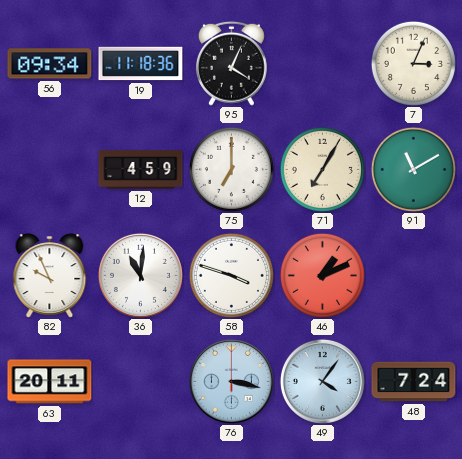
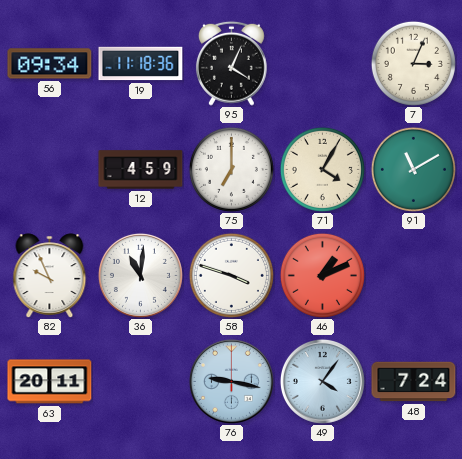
71: 7:05 -> 4:05
76: 3:17 -> 9:17
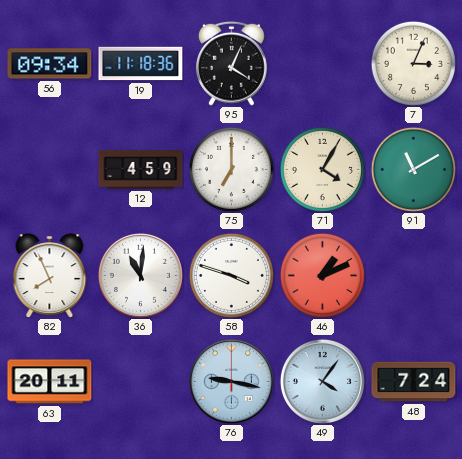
82: 9:56 -> 7:56
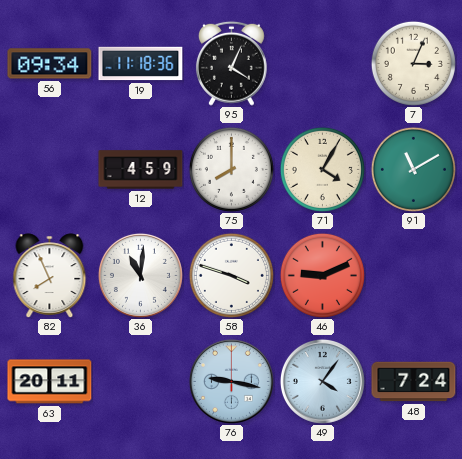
75: 7:00 -> 8:00
46: 1:11 -> 9:11
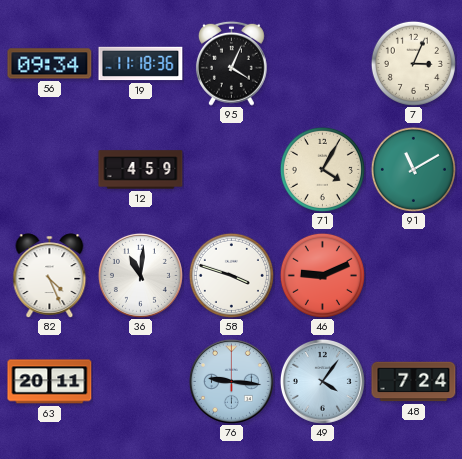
75: 8:00 -> none
82: 7:56 -> 4:26
76: 9:17 -> 9:16
